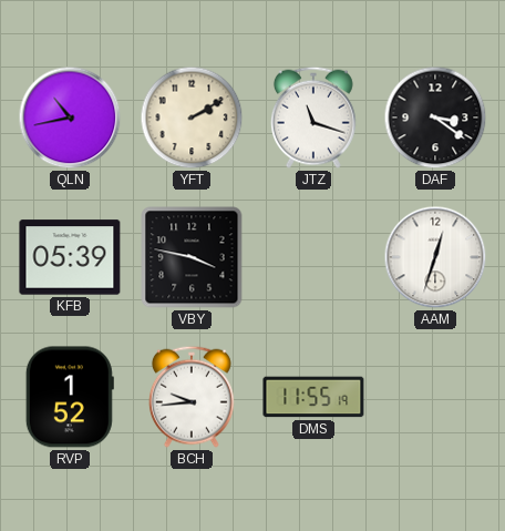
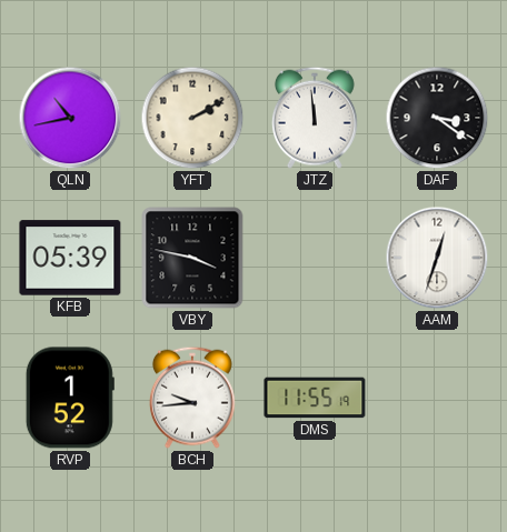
JTZ: 11:18 -> 11:59
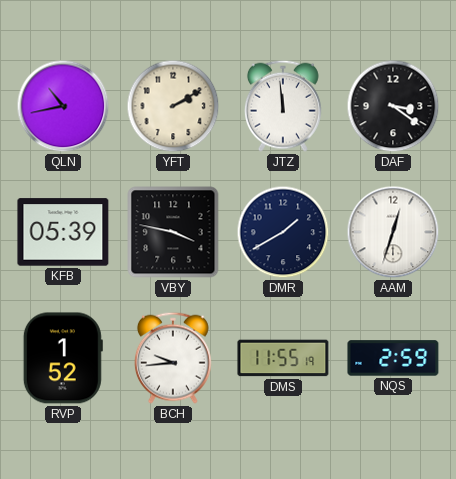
DMR: none -> 1:40
NQS: none -> 2:59
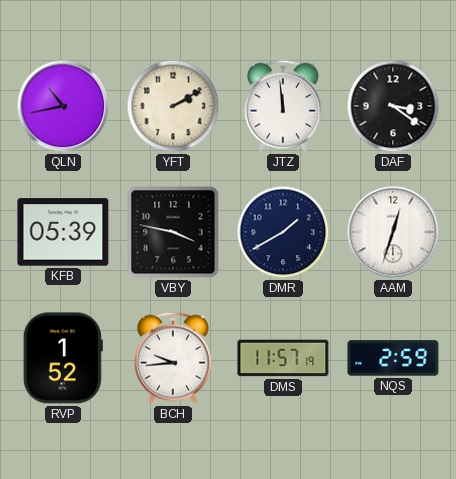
DMS: 11:55 -> 11:57
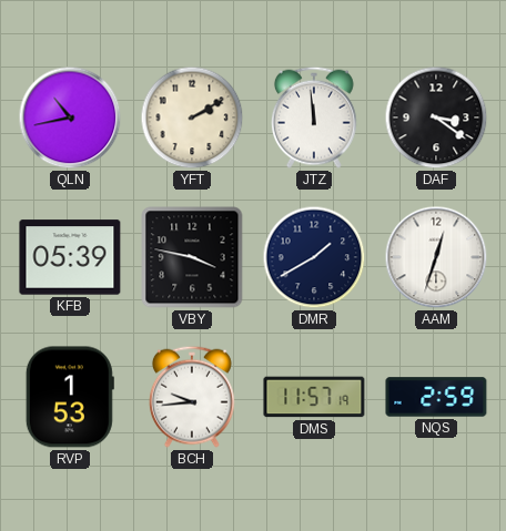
RVP: 1:52 -> 1:53
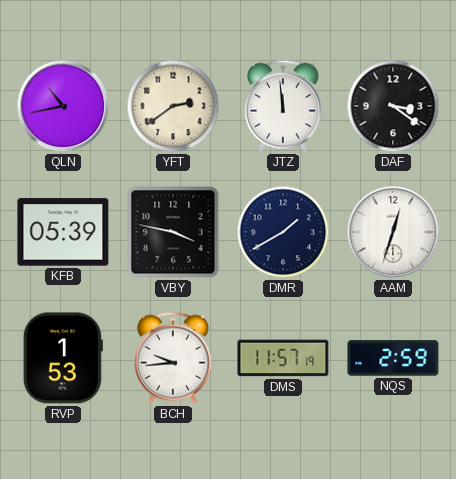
YFT: 2:10 -> 2:39
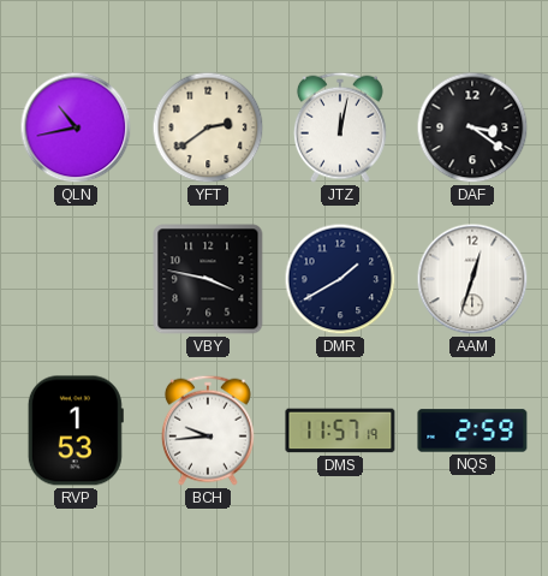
JTZ: 11:59 -> 12:02
KFB: 05:39 -> none
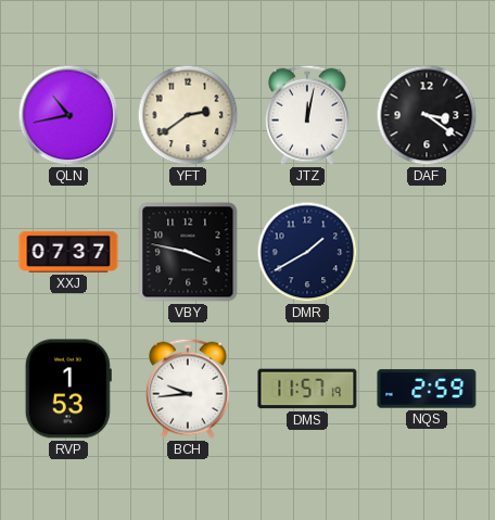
XXJ: none -> 07:37
AAM: 12:33 -> none
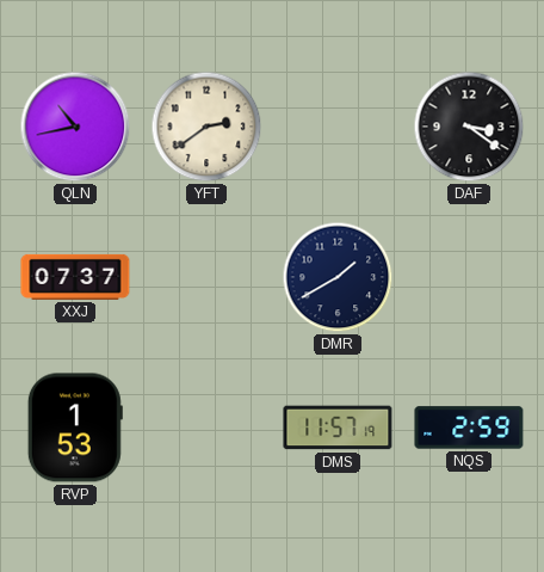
JTZ: 12:02 -> none
VBY: 3:47 -> none
BCH: 9:44 -> none
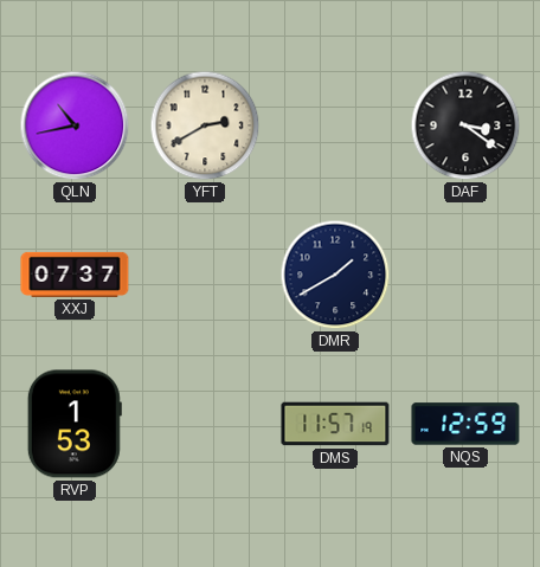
YFT: 2:39 -> 2:40
NQS: 2:59 -> 12:59
